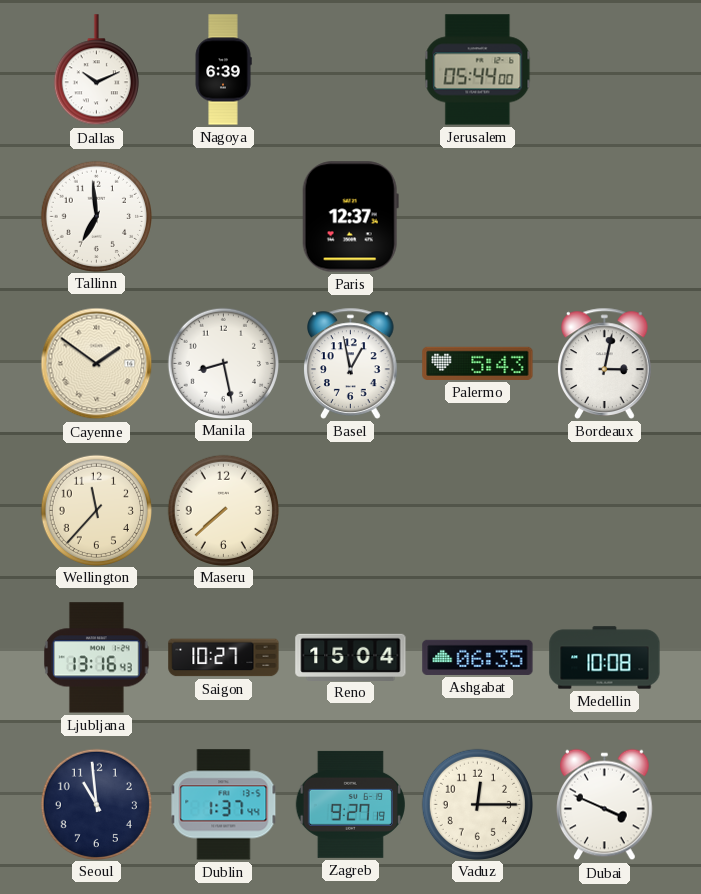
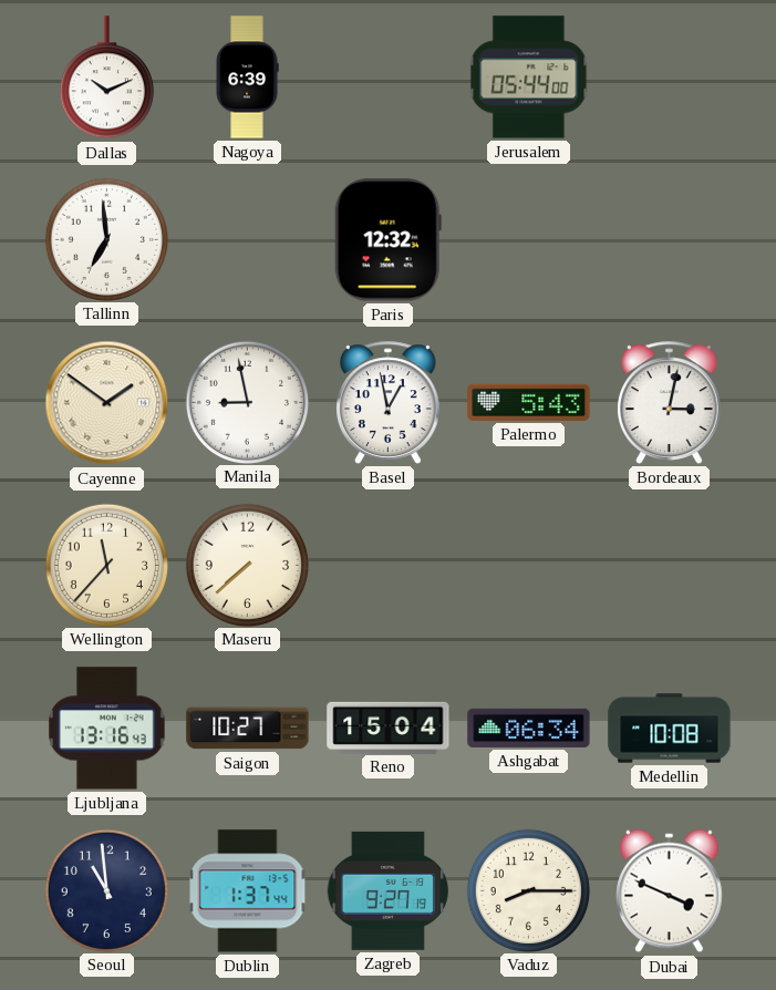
Paris: 12:37 -> 12:32
Manila: 8:28 -> 8:58
Ashgabat: 06:35 -> 06:34
Vaduz: 12:15 -> 8:15
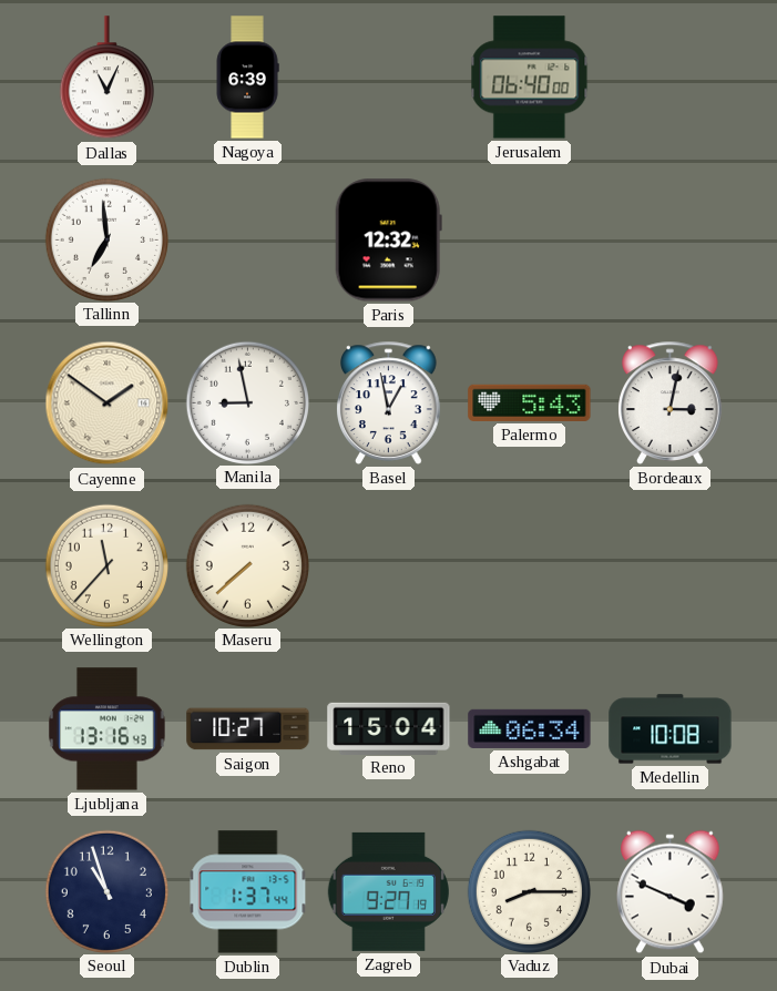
Dallas: 10:11 -> 11:04
Jerusalem: 05:44 -> 06:40
Seoul: 10:59 -> 10:57
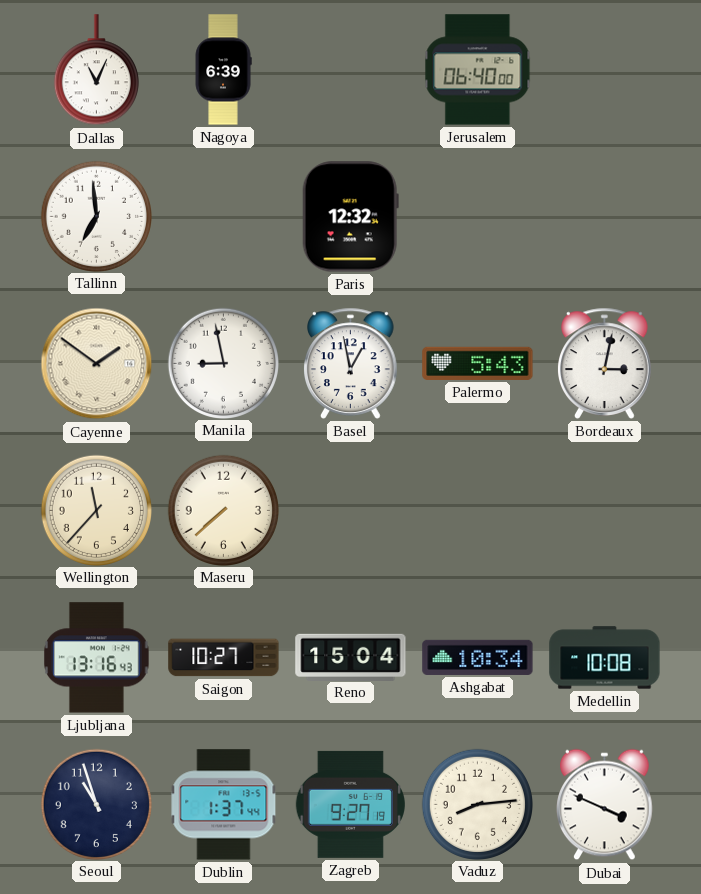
Ashgabat: 06:34 -> 10:34
Vaduz: 8:15 -> 8:14
